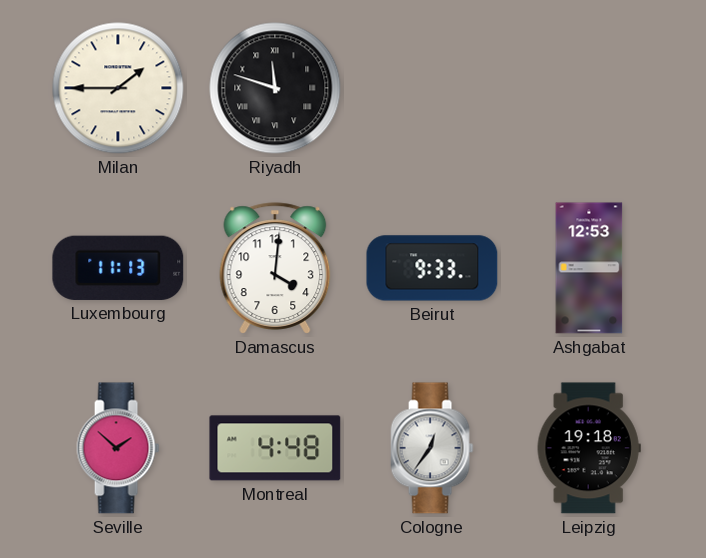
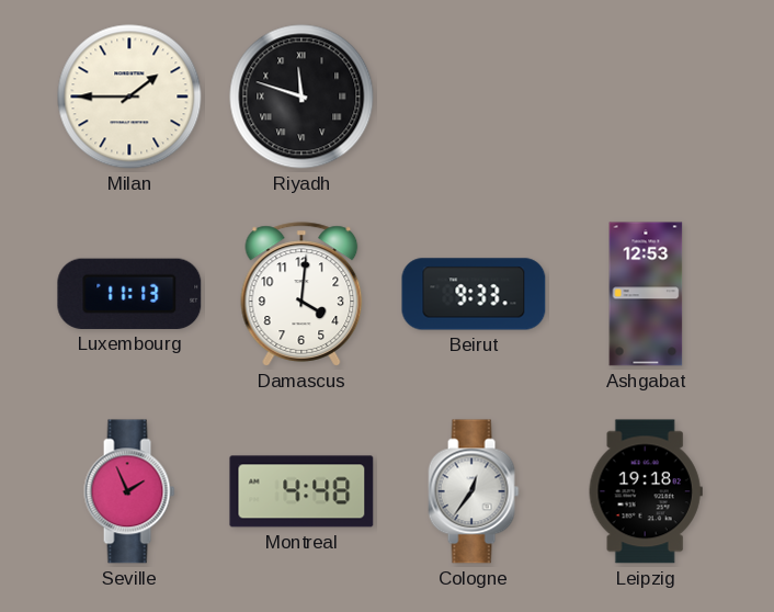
Seville: 1:52 -> 1:56
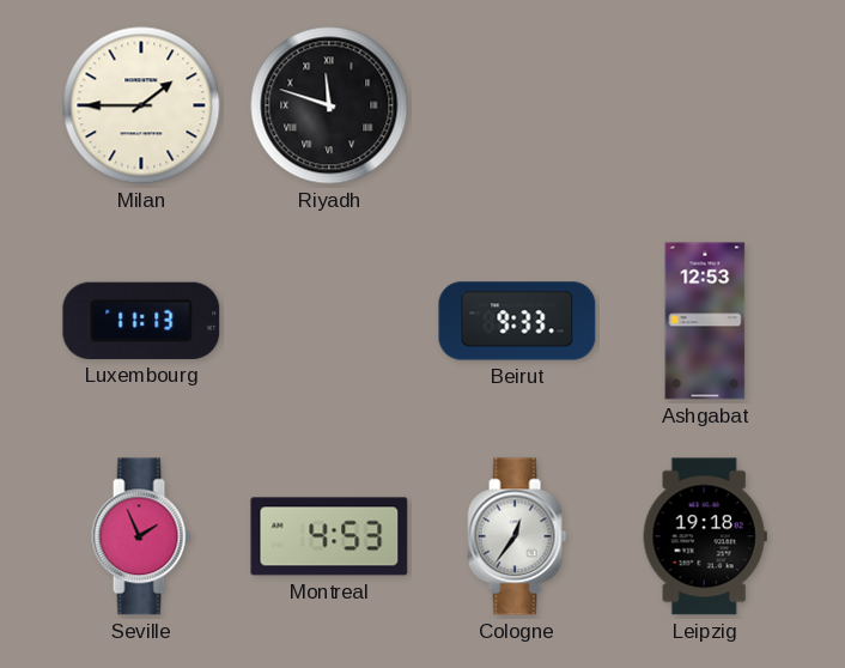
Damascus: 4:01 -> none
Montreal: 4:48 -> 4:53
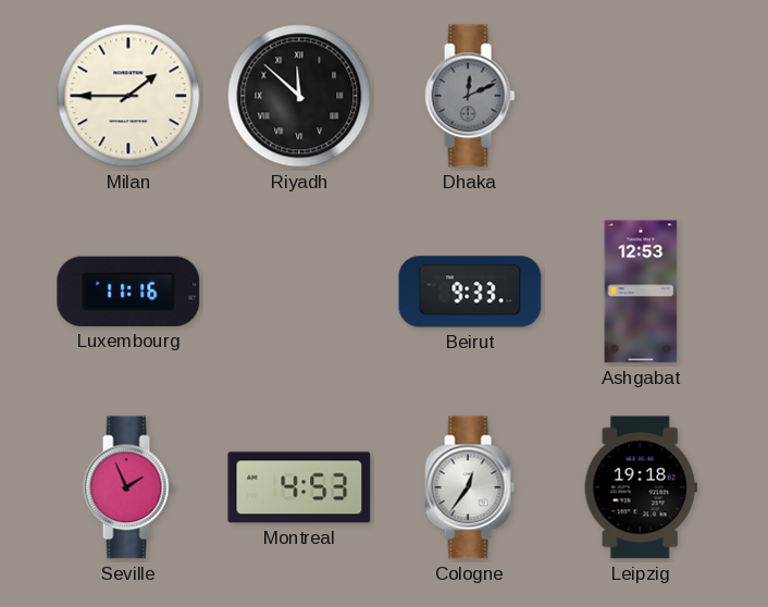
Riyadh: 11:48 -> 11:52
Dhaka: none -> 12:11
Luxembourg: 11:13 -> 11:16
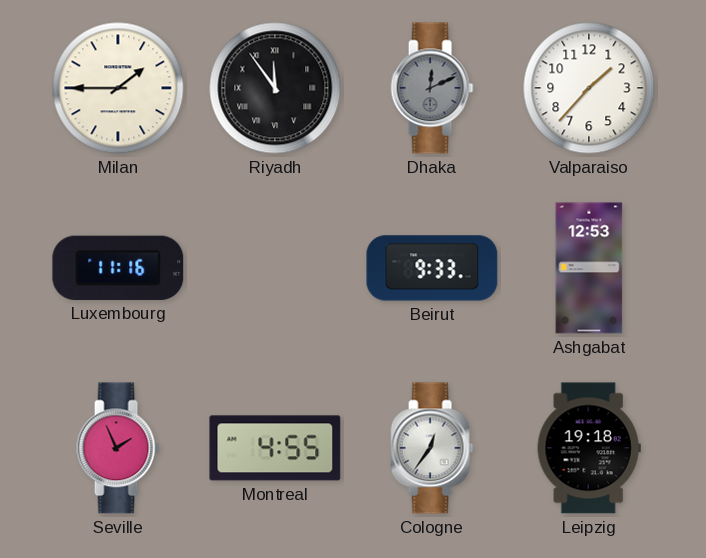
Riyadh: 11:52 -> 11:54
Valparaiso: none -> 1:37
Montreal: 4:53 -> 4:55
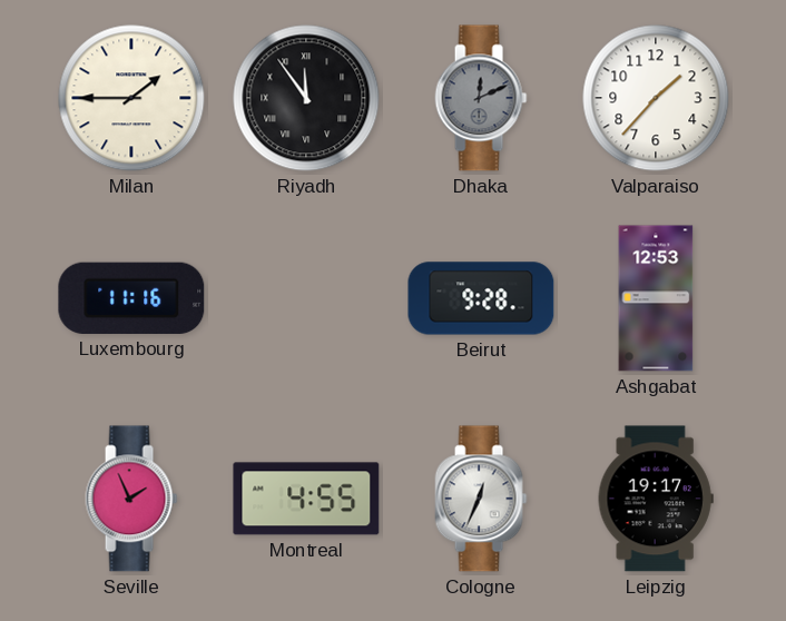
Beirut: 9:33 -> 9:28
Cologne: 12:36 -> 12:34
Leipzig: 19:18 -> 19:17
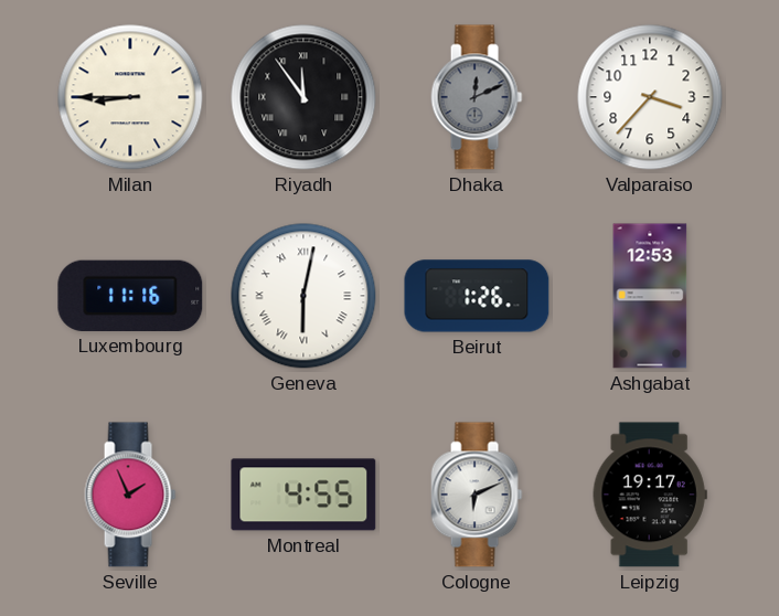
Milan: 1:45 -> 8:45
Valparaiso: 1:37 -> 3:37
Geneva: none -> 6:02
Beirut: 9:28 -> 1:26
Cologne: 12:34 -> 6:11
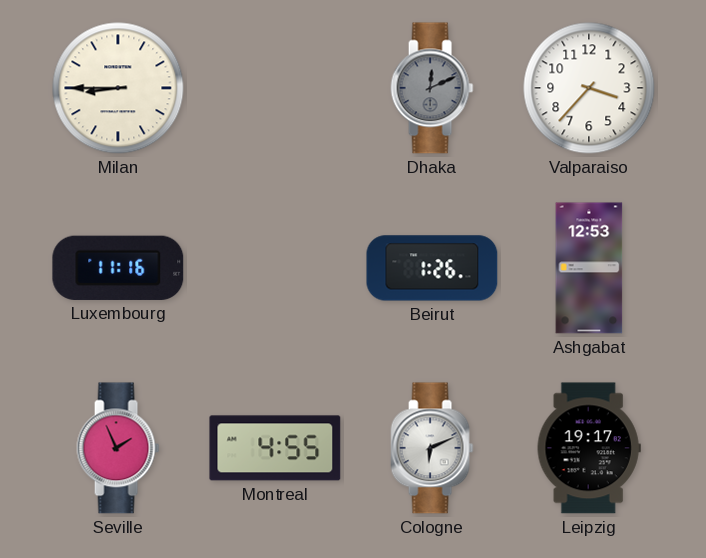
Riyadh: 11:54 -> none
Geneva: 6:02 -> none
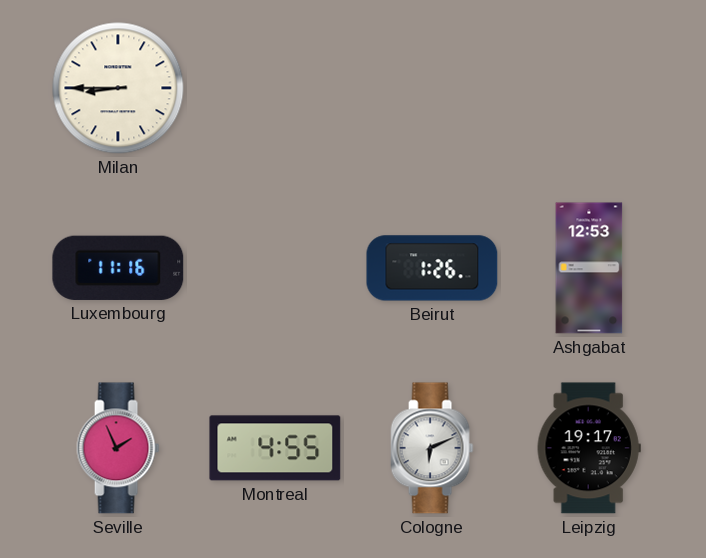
Dhaka: 12:11 -> none
Valparaiso: 3:37 -> none
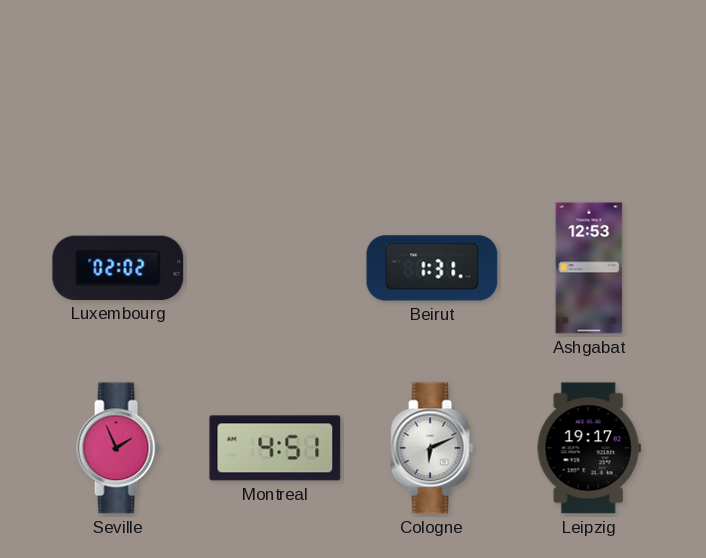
Milan: 8:45 -> none
Luxembourg: 11:16 -> 02:02
Beirut: 1:26 -> 1:31
Montreal: 4:55 -> 4:51
